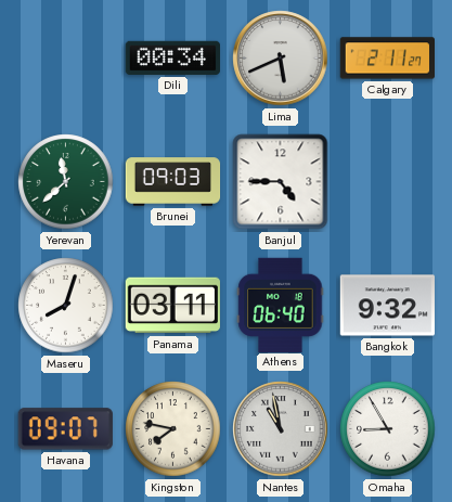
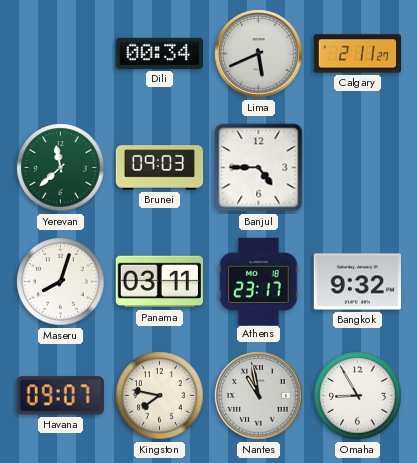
Athens: 06:40 -> 23:17
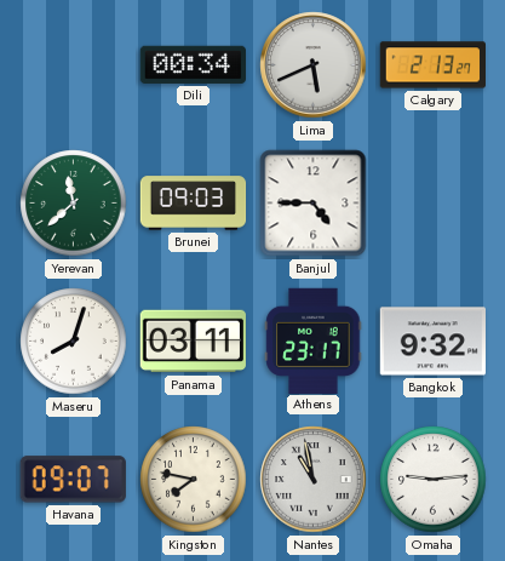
Calgary: 2:11 -> 2:13
Omaha: 8:55 -> 9:14
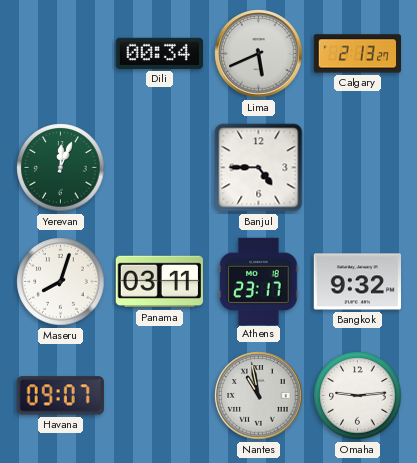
Yerevan: 11:38 -> 12:04
Brunei: 09:03 -> none
Kingston: 7:47 -> none
